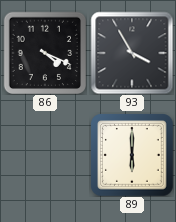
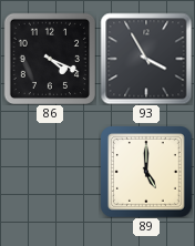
89: 6:00 -> 5:00
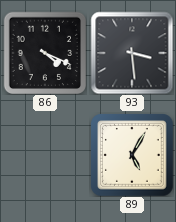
93: 3:55 -> 3:29
89: 5:00 -> 5:05
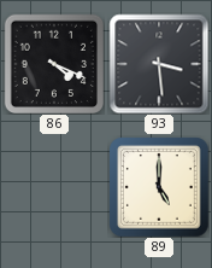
89: 5:05 -> 5:00
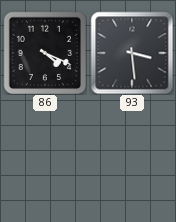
89: 5:00 -> none
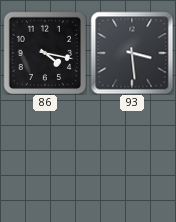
86: 4:19 -> 4:17
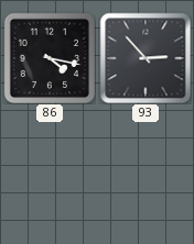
93: 3:29 -> 2:53
